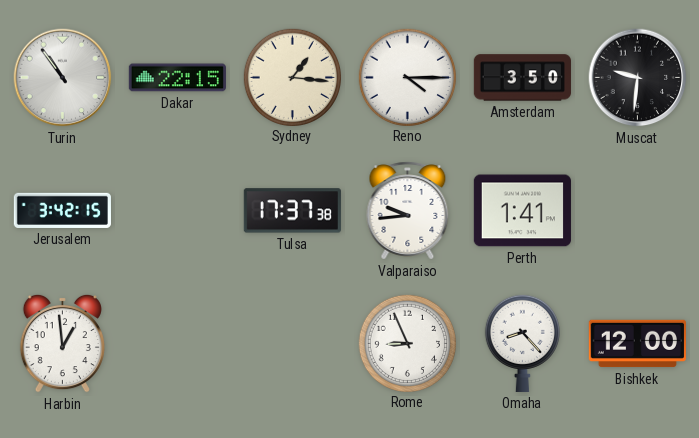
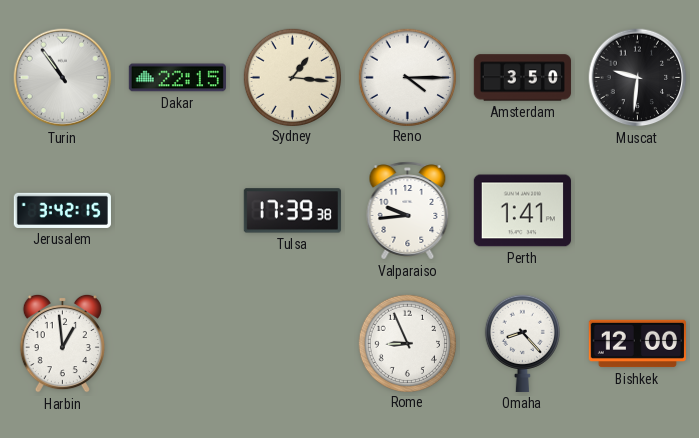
Tulsa: 17:37 -> 17:39
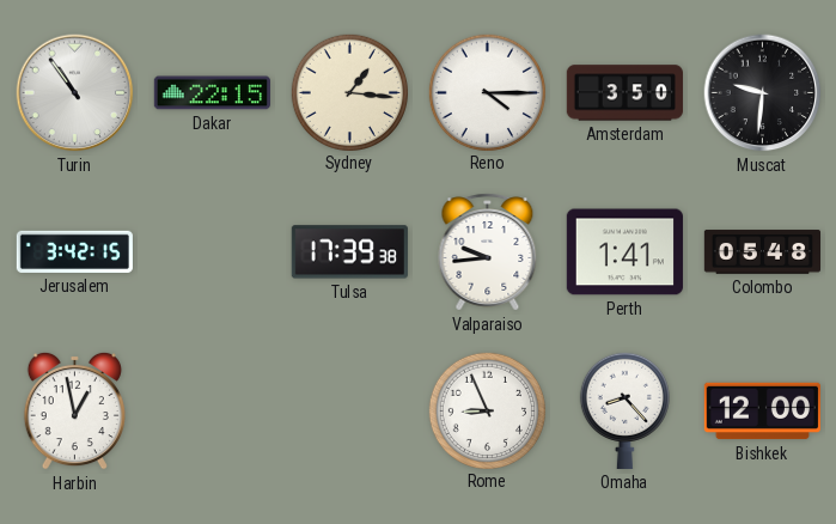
Colombo: none -> 05:48
Harbin: 12:59 -> 12:58
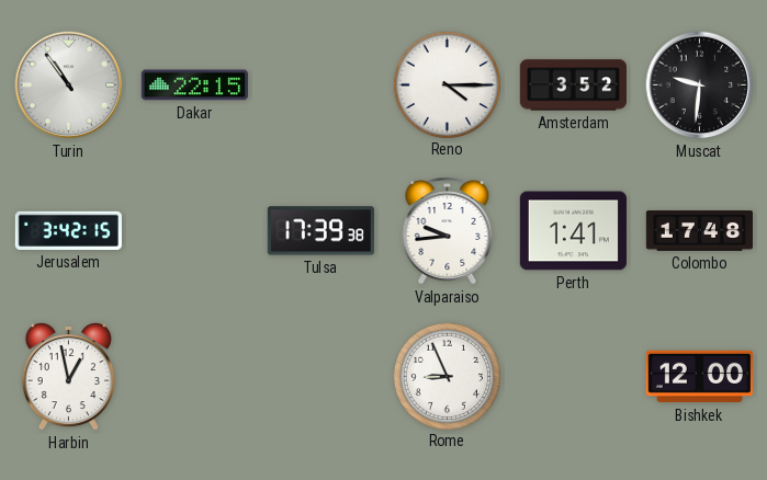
Sydney: 1:16 -> none
Amsterdam: 3:50 -> 3:52
Colombo: 05:48 -> 17:48
Omaha: 8:23 -> none
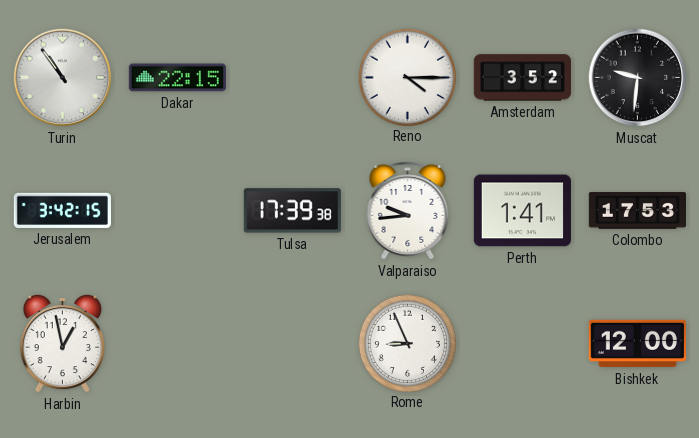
Colombo: 17:48 -> 17:53
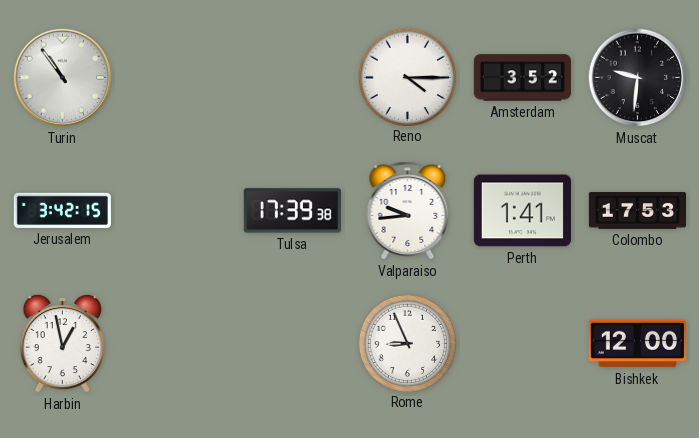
Dakar: 22:15 -> none
